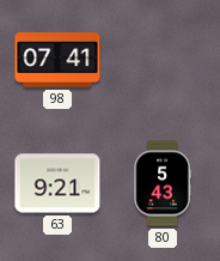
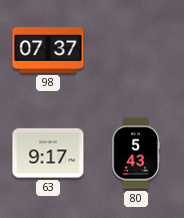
98: 07:41 -> 07:37
63: 9:21 -> 9:17
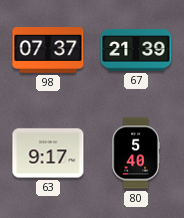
67: none -> 21:39
80: 5:43 -> 5:40
